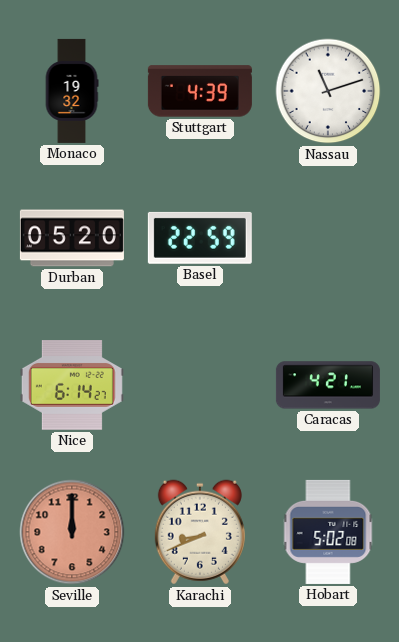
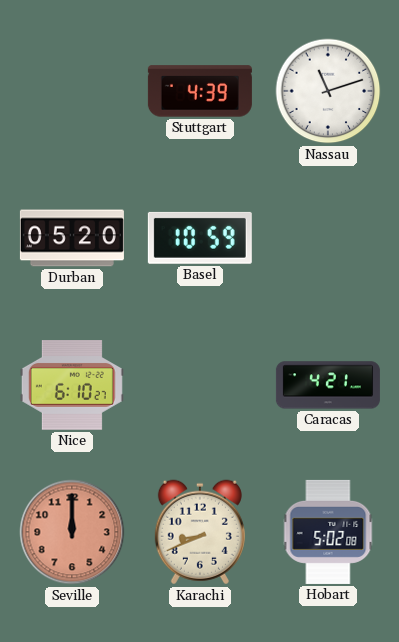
Monaco: 19:32 -> none
Basel: 22:59 -> 10:59
Nice: 6:14 -> 6:10
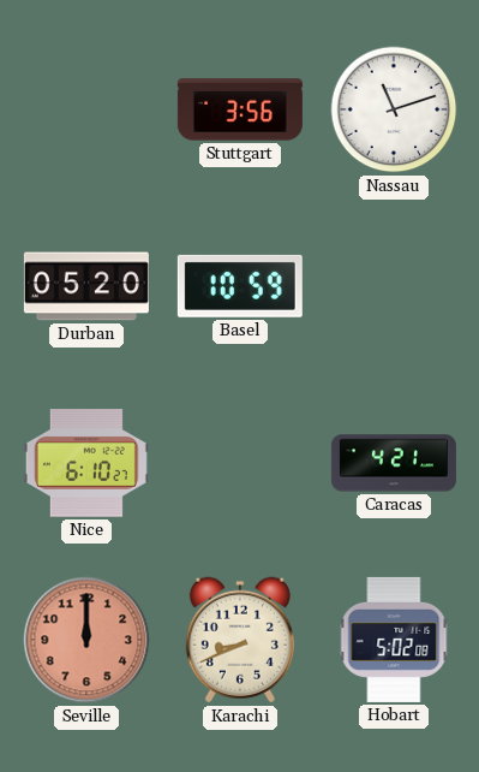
Stuttgart: 4:39 -> 3:56
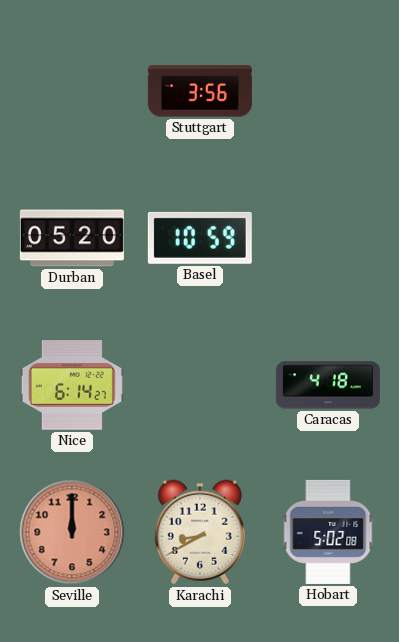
Nassau: 11:12 -> none
Nice: 6:10 -> 6:14
Caracas: 4:21 -> 4:18
Karachi: 8:41 -> 8:40
